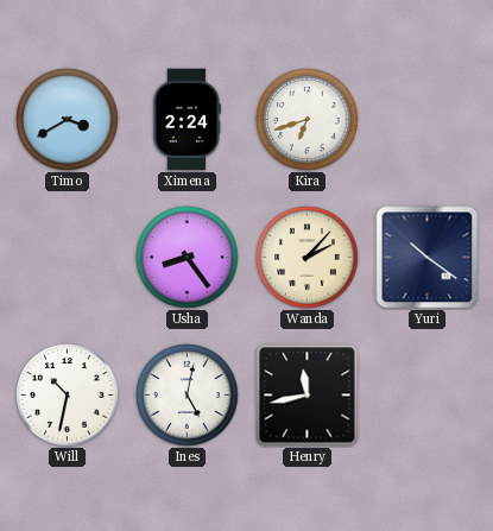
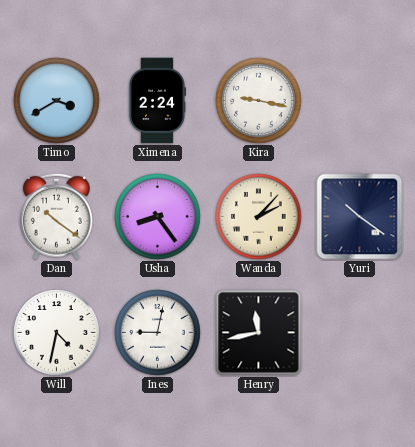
Kira: 6:42 -> 9:17
Dan: none -> 10:21
Will: 10:32 -> 4:32
Ines: 5:02 -> 9:02
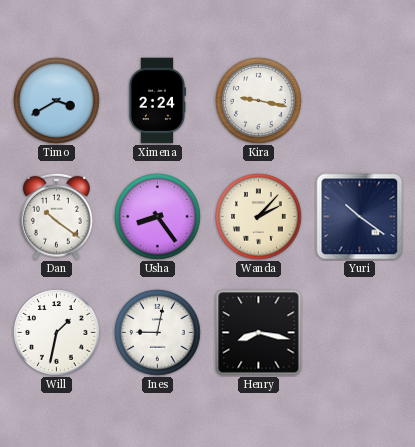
Will: 4:32 -> 1:32
Henry: 11:43 -> 8:17
